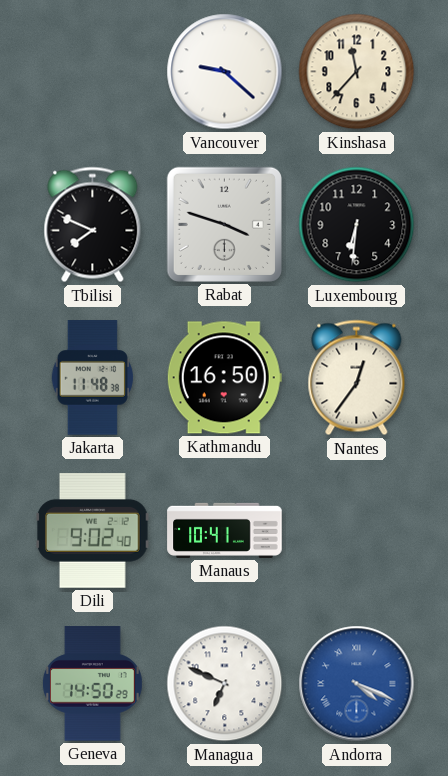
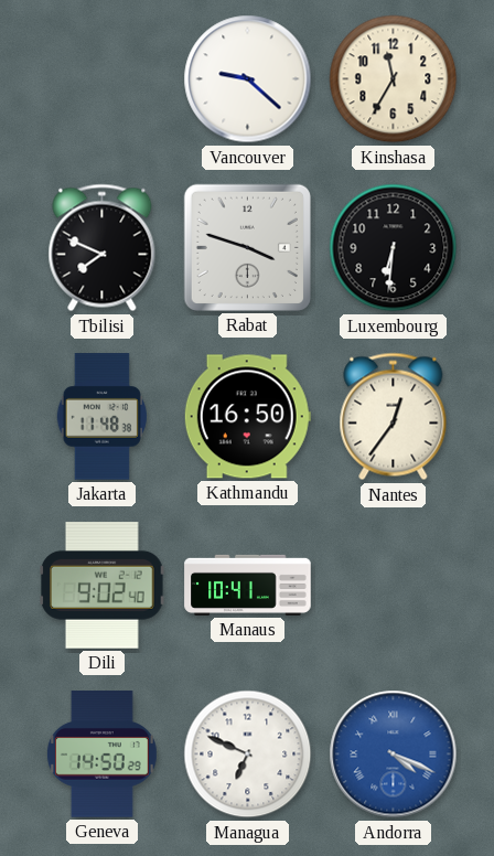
Kinshasa: 11:37 -> 11:35
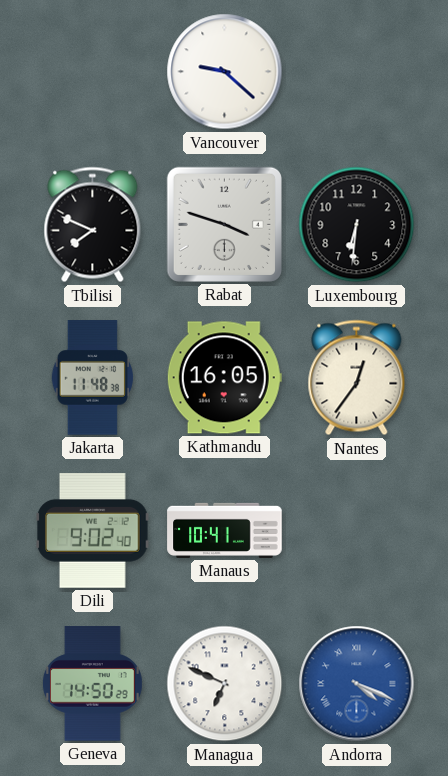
Kinshasa: 11:35 -> none
Kathmandu: 16:50 -> 16:05
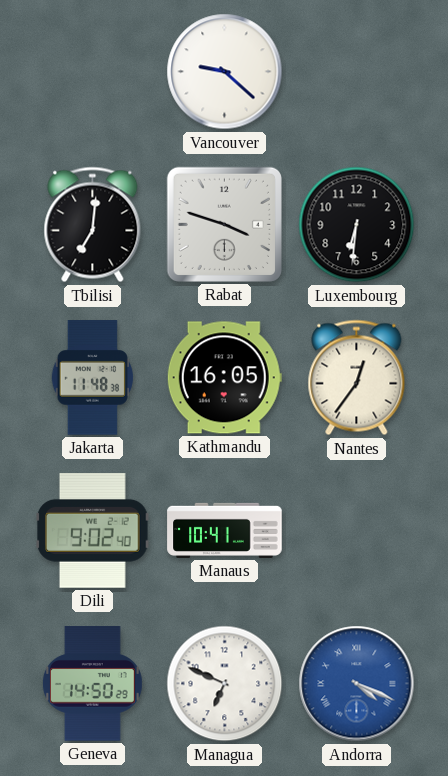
Tbilisi: 7:49 -> 7:01
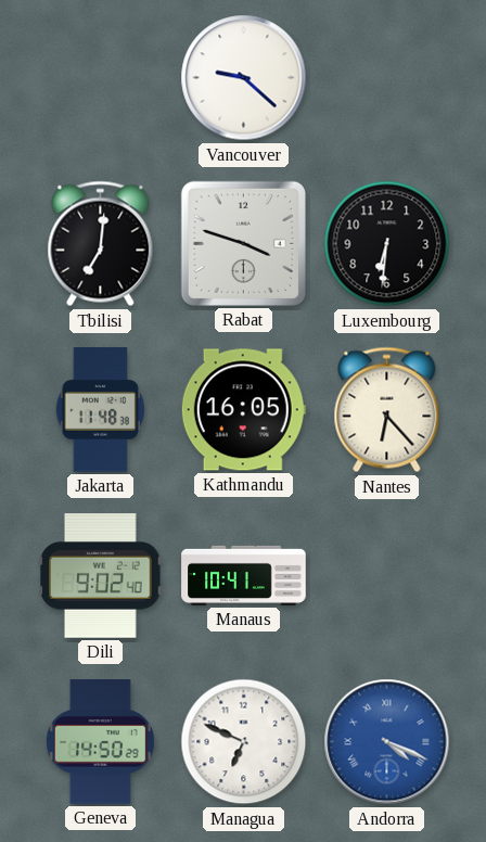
Nantes: 12:36 -> 6:23
